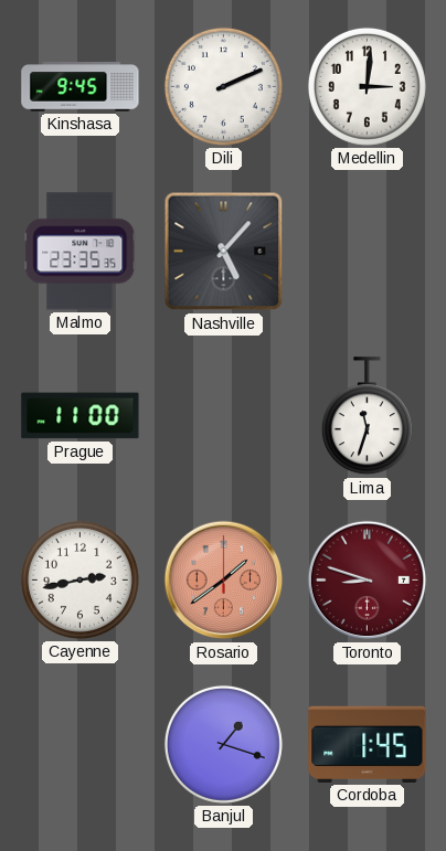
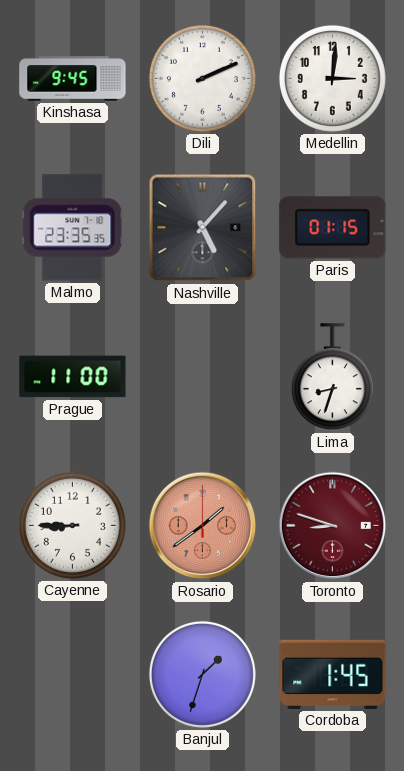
Paris: none -> 01:15
Lima: 11:33 -> 8:33
Cayenne: 2:43 -> 8:45
Banjul: 1:18 -> 1:33
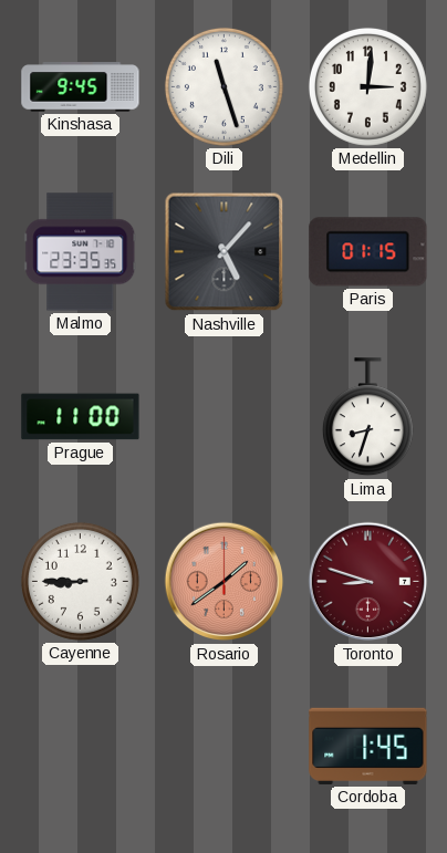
Dili: 2:11 -> 11:27
Banjul: 1:33 -> none
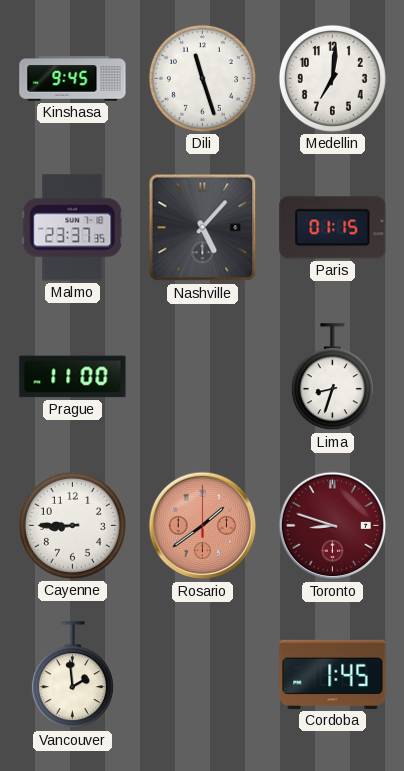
Medellin: 3:01 -> 7:01
Malmo: 23:35 -> 23:37
Vancouver: none -> 1:59
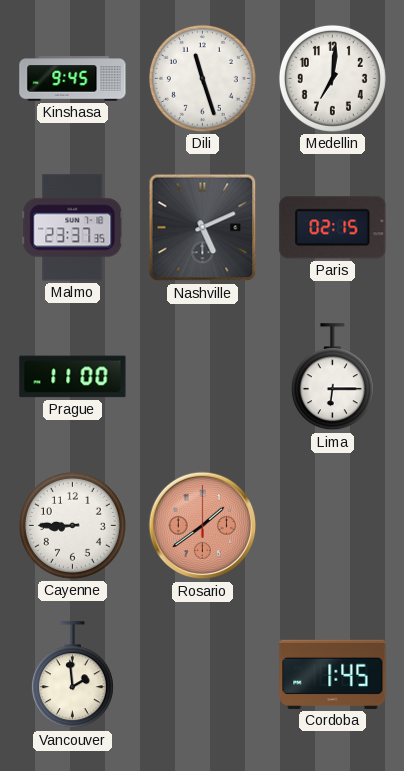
Nashville: 5:07 -> 5:11
Paris: 01:15 -> 02:15
Lima: 8:33 -> 6:15
Toronto: 8:48 -> none
